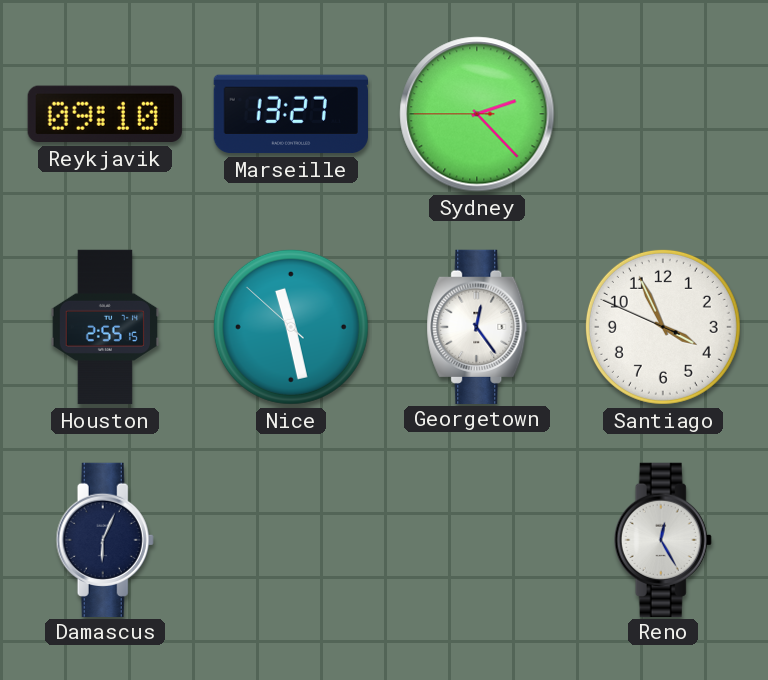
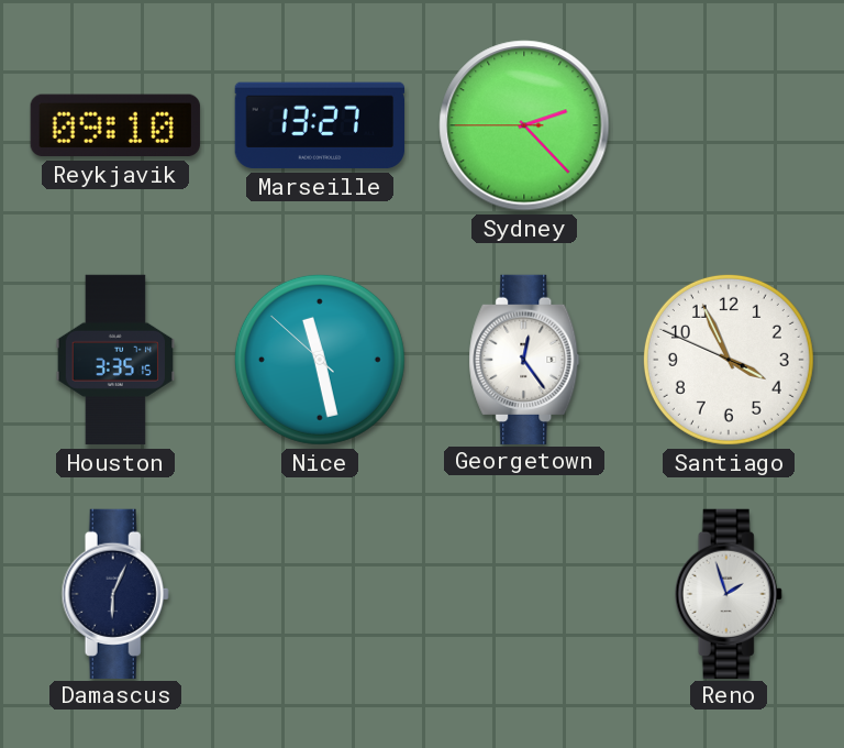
Houston: 2:55 -> 3:35
Reno: 12:25 -> 1:57
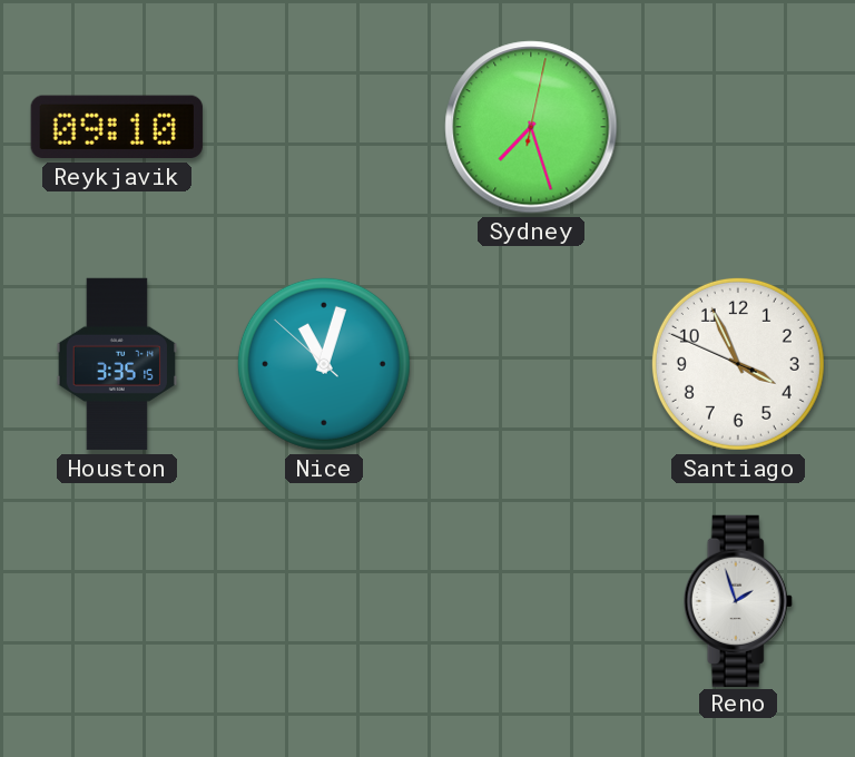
Marseille: 13:27 -> none
Sydney: 2:22 -> 7:27
Nice: 11:27 -> 11:02
Georgetown: 12:24 -> none
Damascus: 6:04 -> none
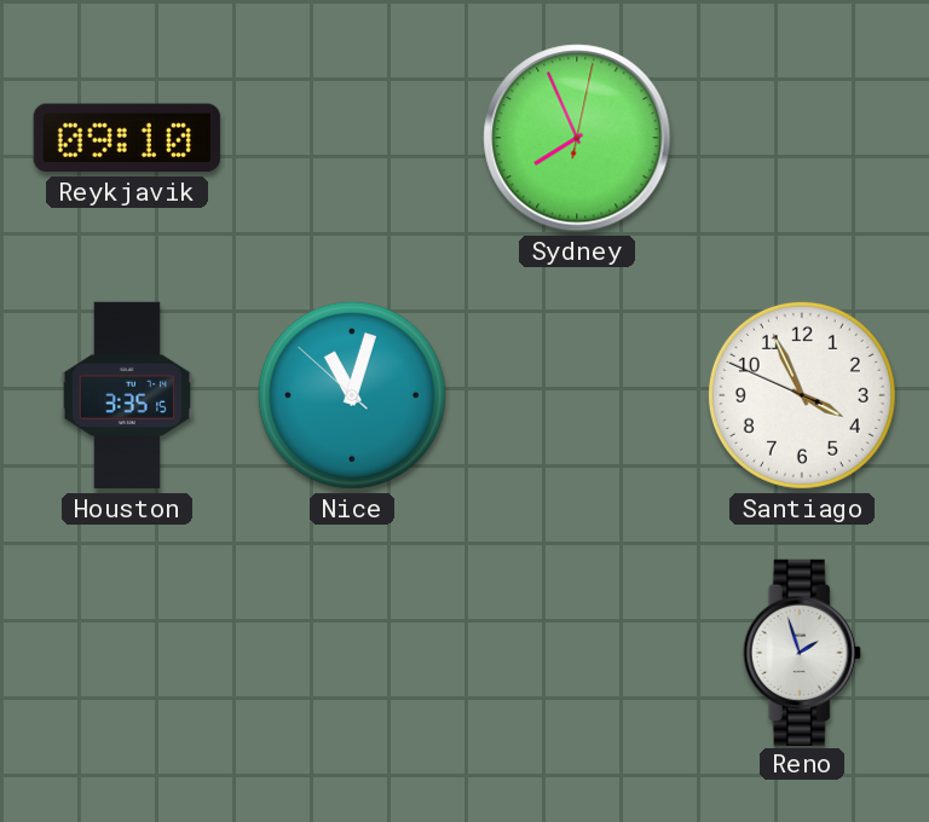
Sydney: 7:27 -> 7:56
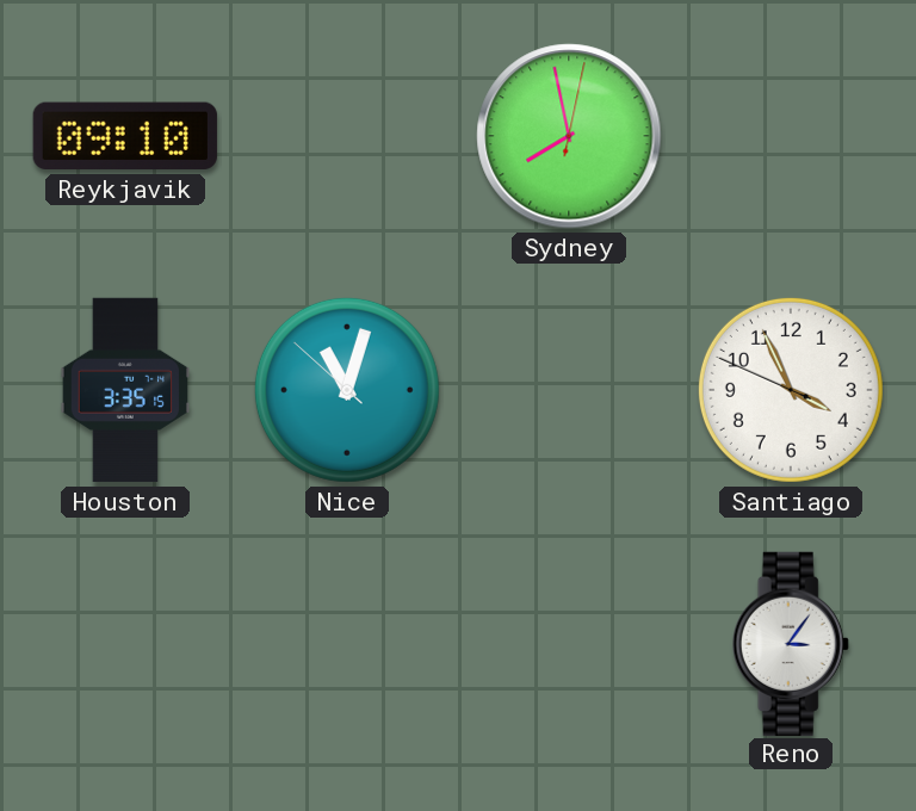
Sydney: 7:56 -> 7:58
Reno: 1:57 -> 3:06
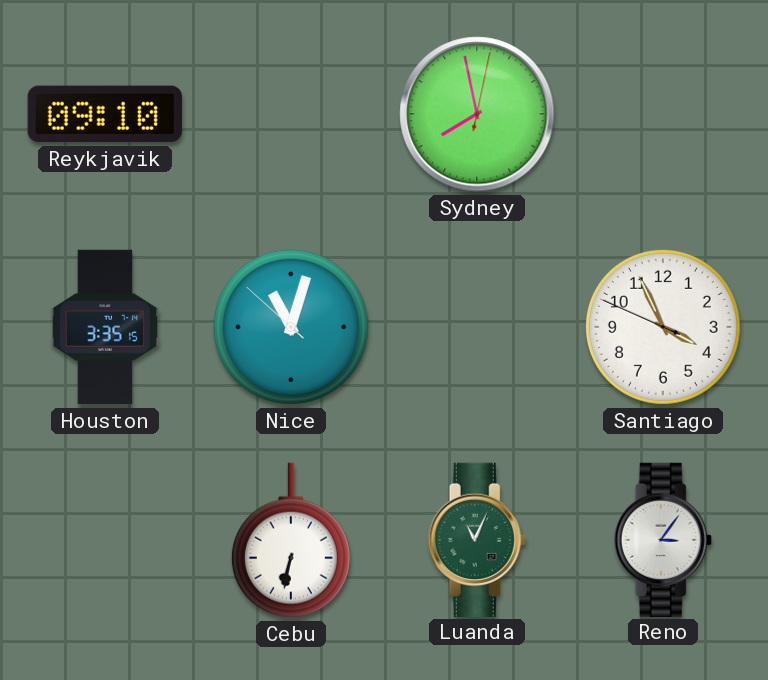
Cebu: none -> 6:32
Luanda: none -> 11:04
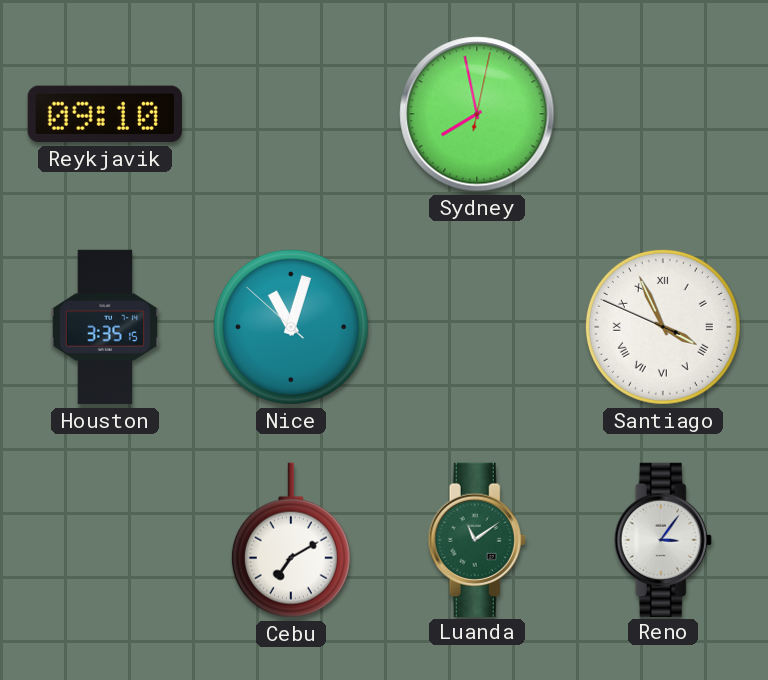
Santiago numerals: Arabic -> Roman
Cebu: 6:32 -> 7:10
Luanda: 11:04 -> 11:09
